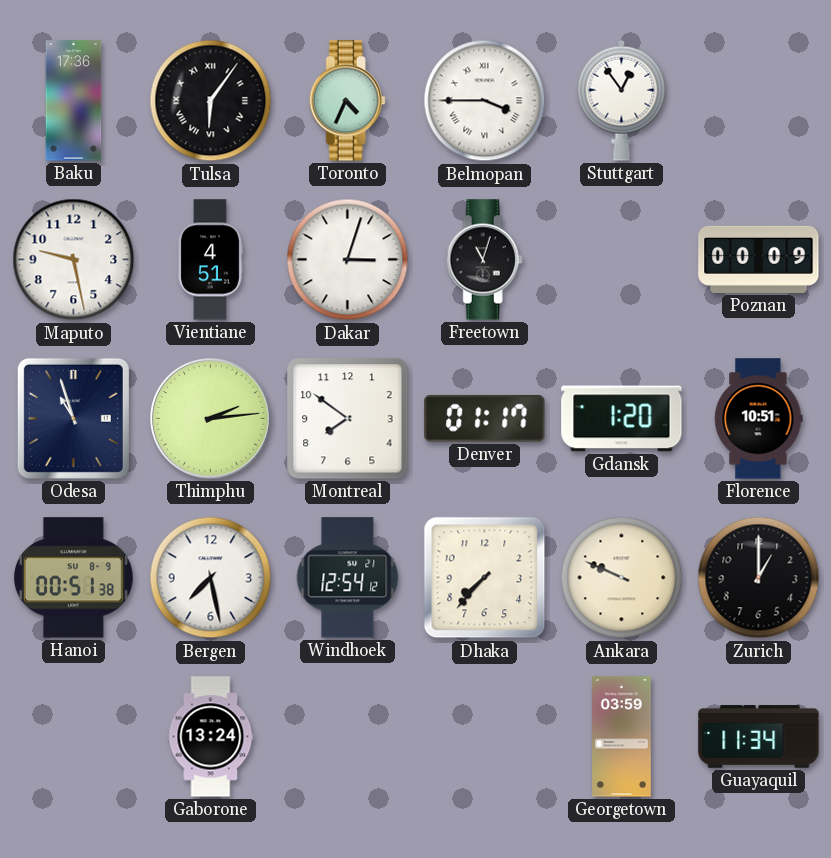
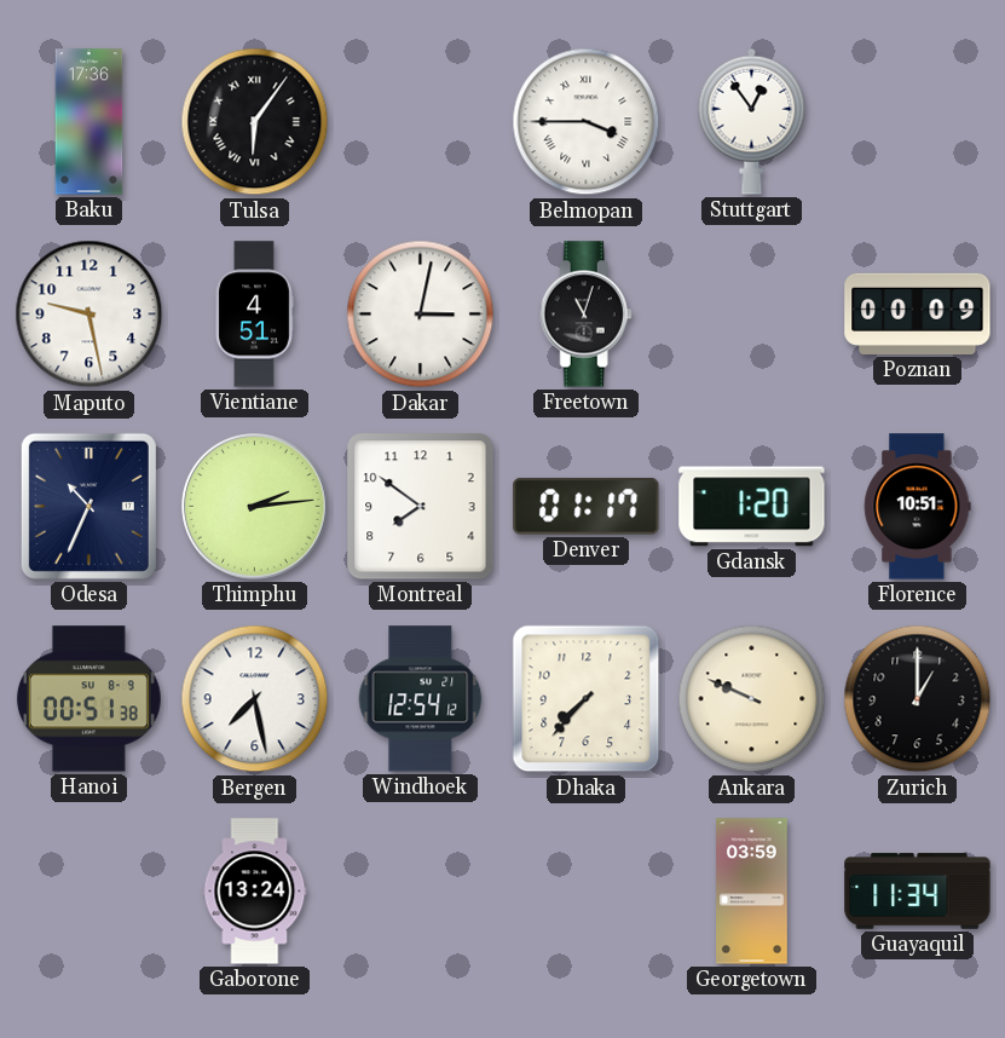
Toronto: 4:34 -> none
Dakar: 3:03 -> 3:02
Odesa: 10:57 -> 10:34
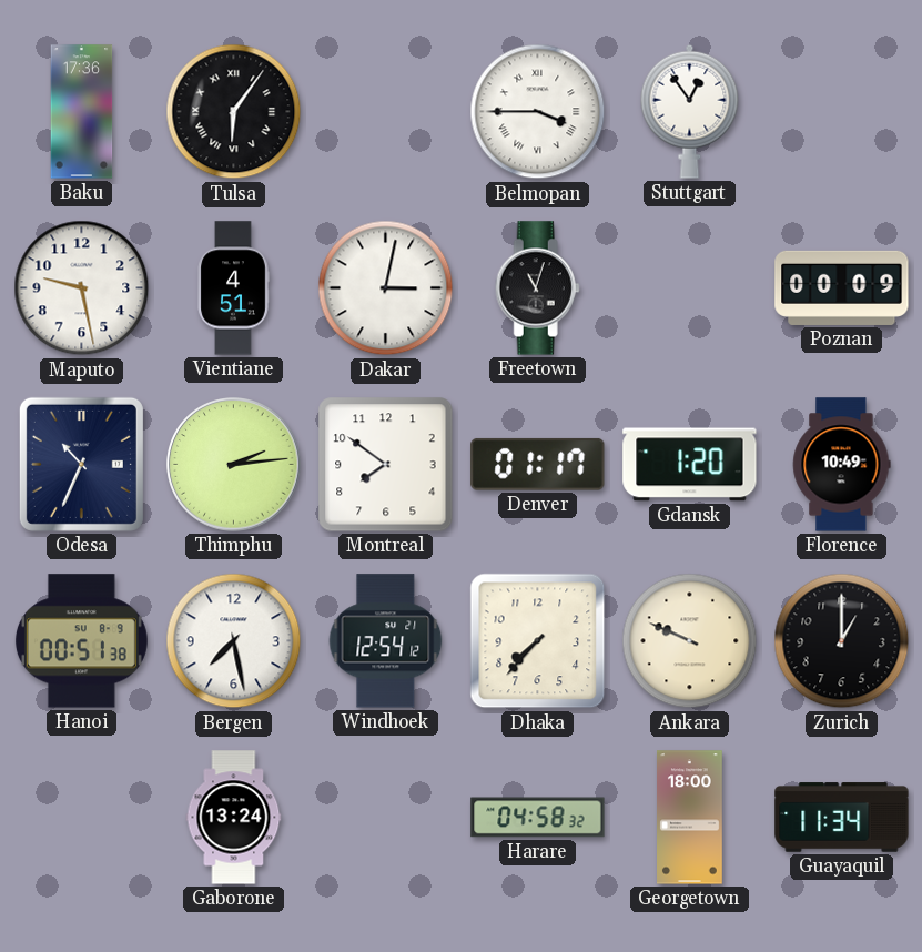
Florence: 10:51 -> 10:49
Harare: none -> 04:58
Georgetown: 03:59 -> 18:00
